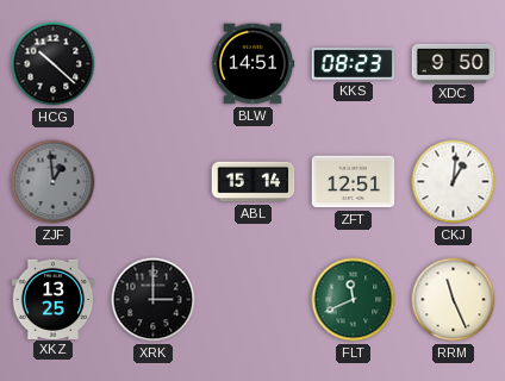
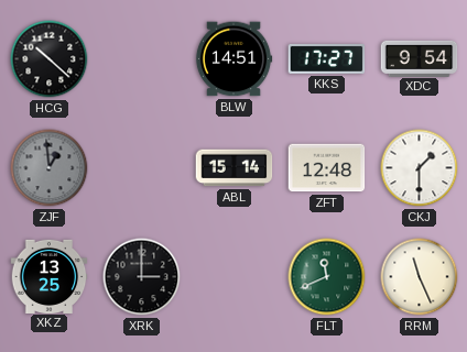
KKS: 08:23 -> 17:27
XDC: 9:50 -> 9:54
ZFT: 12:51 -> 12:48
CKJ: 1:01 -> 1:30
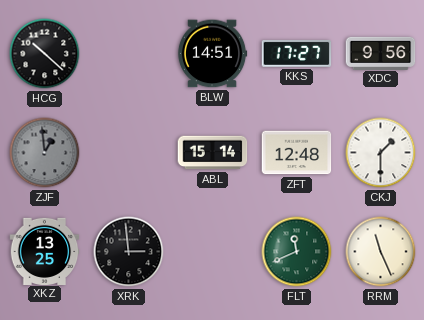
XDC: 9:54 -> 9:56
XRK: 3:00 -> 2:59
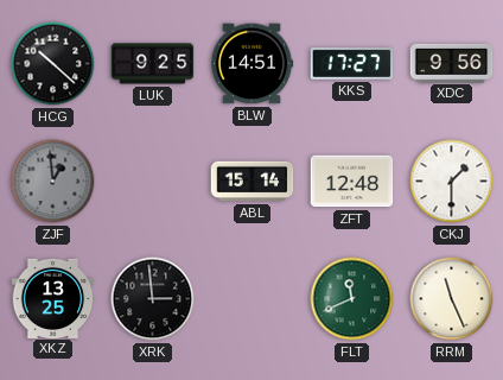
LUK: none -> 9:25
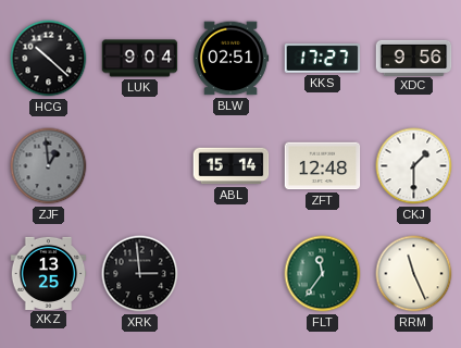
LUK: 9:25 -> 9:04
BLW: 14:51 -> 02:51
FLT: 11:41 -> 11:36
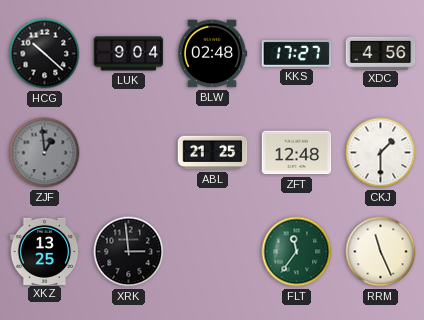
BLW: 02:51 -> 02:48
XDC: 9:56 -> 4:56
ABL: 15:14 -> 21:25
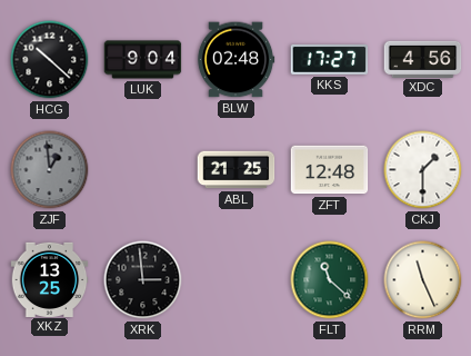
FLT: 11:36 -> 11:22
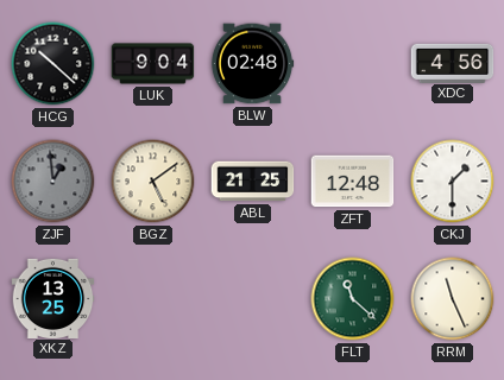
KKS: 17:27 -> none
BGZ: none -> 5:09
XRK: 2:59 -> none
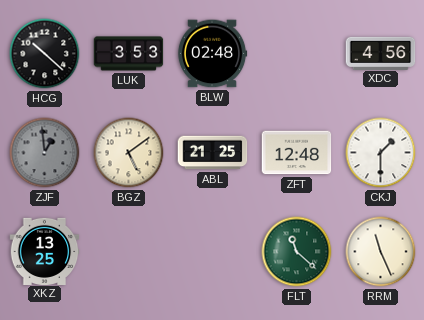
LUK: 9:04 -> 3:53
